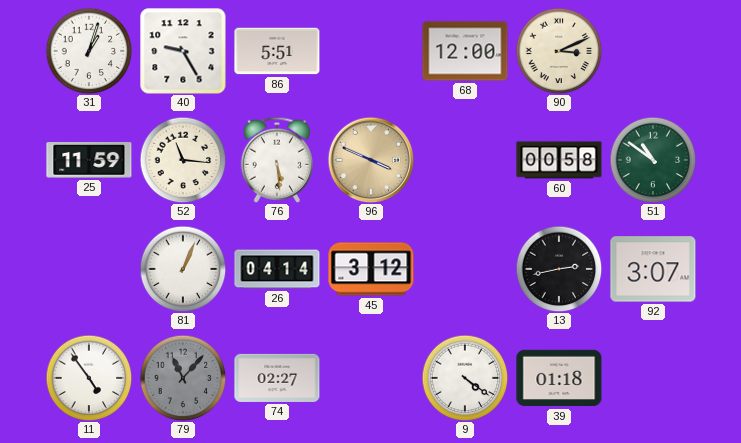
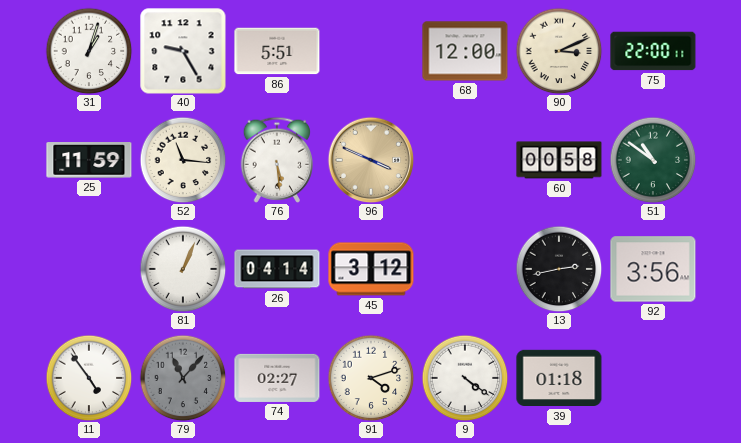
75: none -> 22:00
92: 3:07 -> 3:56
91: none -> 4:12
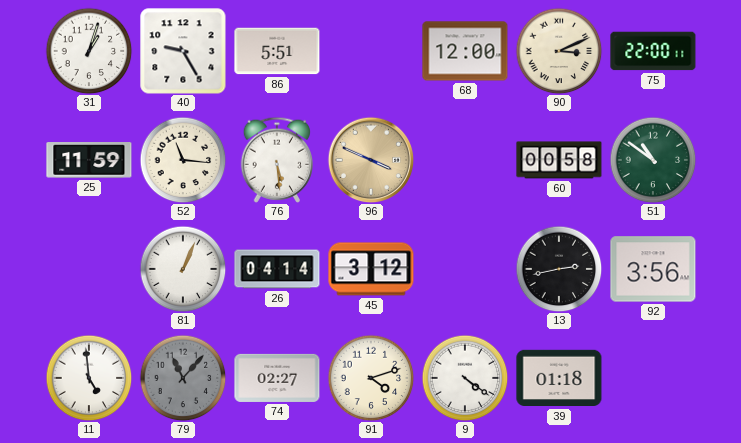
11: 4:54 -> 4:59
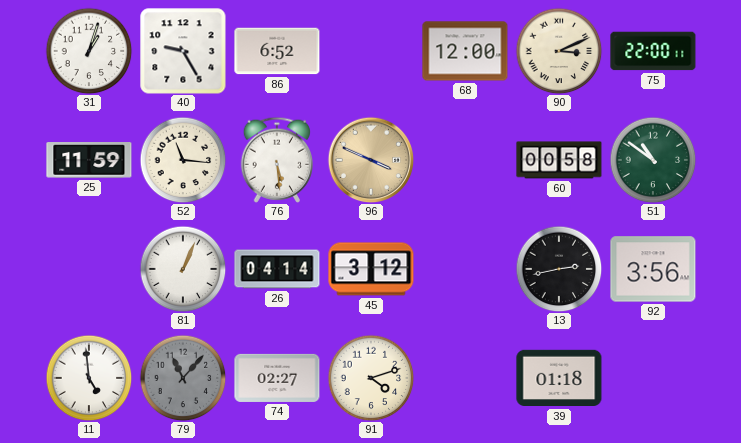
86: 5:51 -> 6:52
9: 4:21 -> none
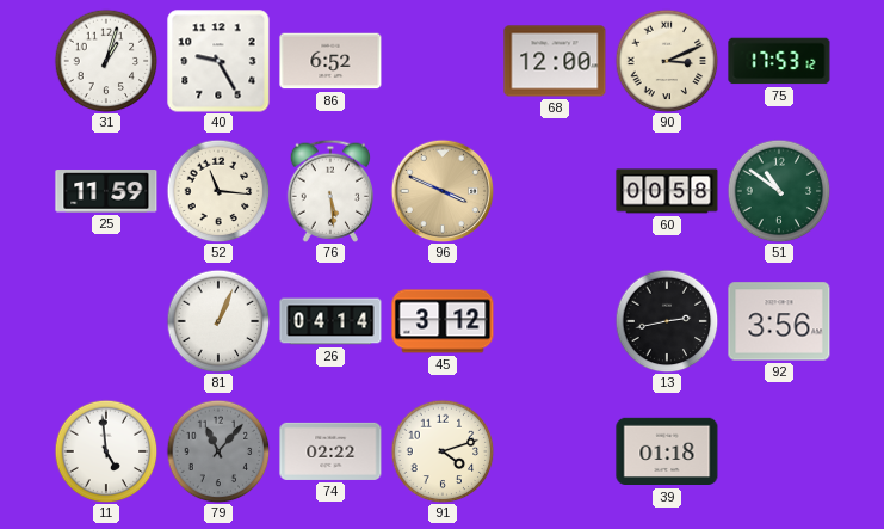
75: 22:00 -> 17:53
74: 02:27 -> 02:22
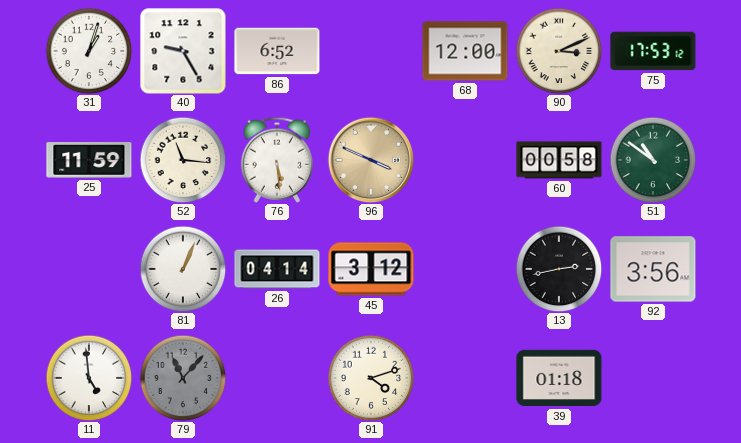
74: 02:22 -> none
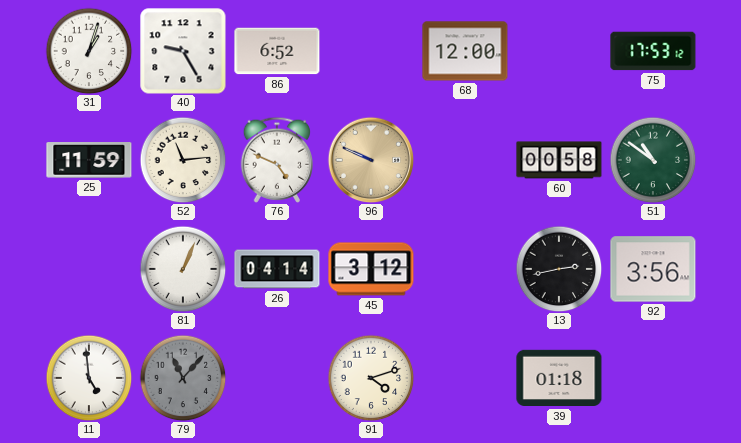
90: 3:11 -> none
52: 11:16 -> 11:14
76: 5:29 -> 4:49
96: 3:49 -> 9:49
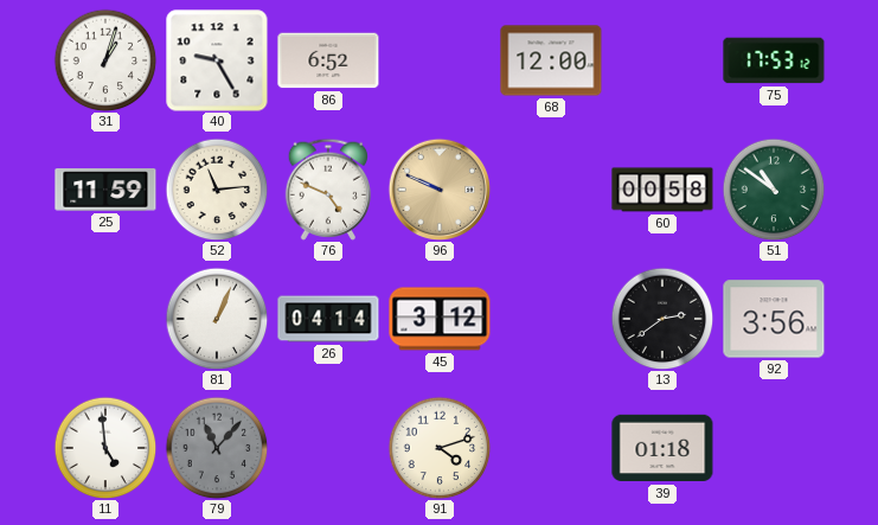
13: 2:43 -> 2:39
